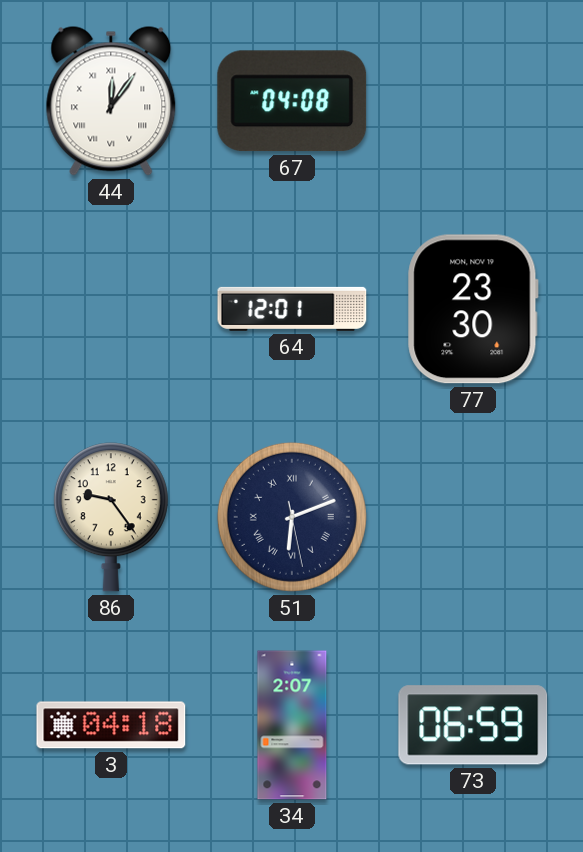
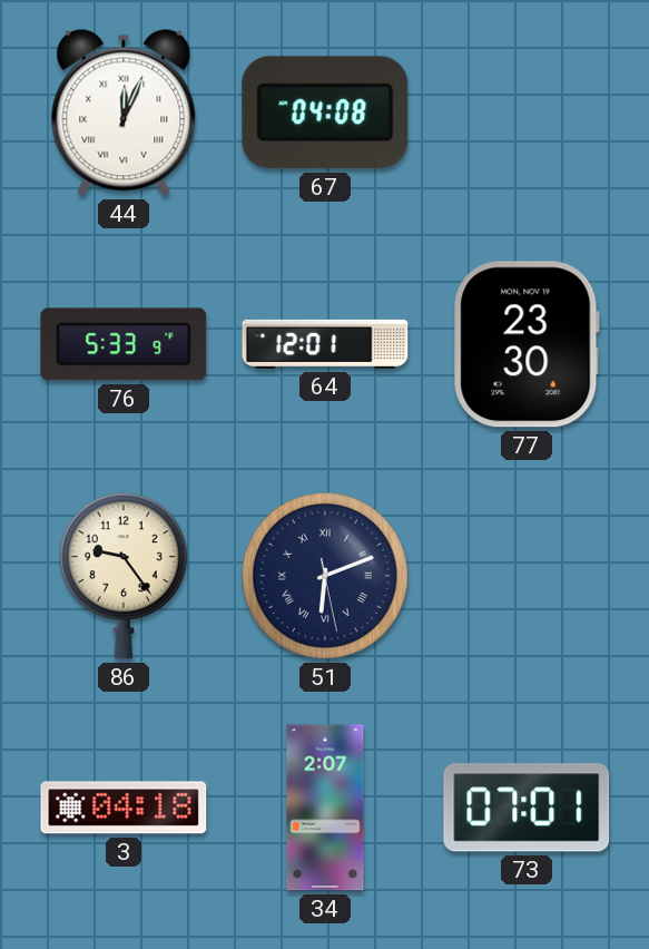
44: 12:06 -> 12:04
76: none -> 5:33
73: 06:59 -> 07:01
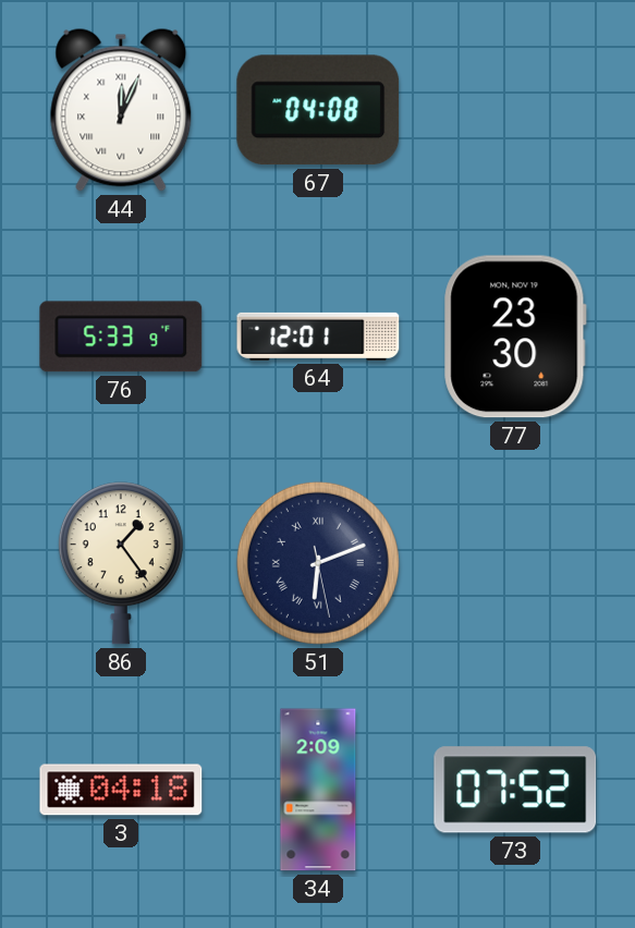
86: 9:24 -> 1:24
34: 2:07 -> 2:09
73: 07:01 -> 07:52
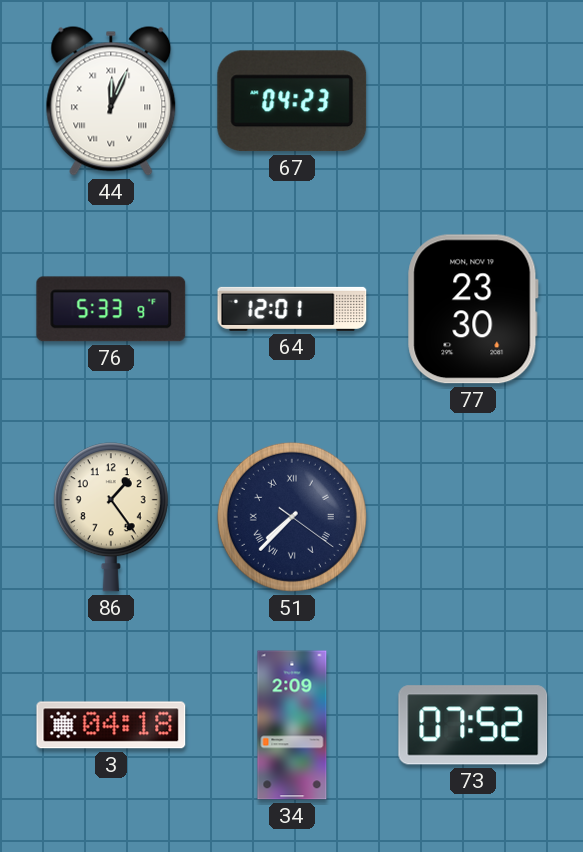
67: 04:08 -> 04:23
51: 6:11 -> 7:37
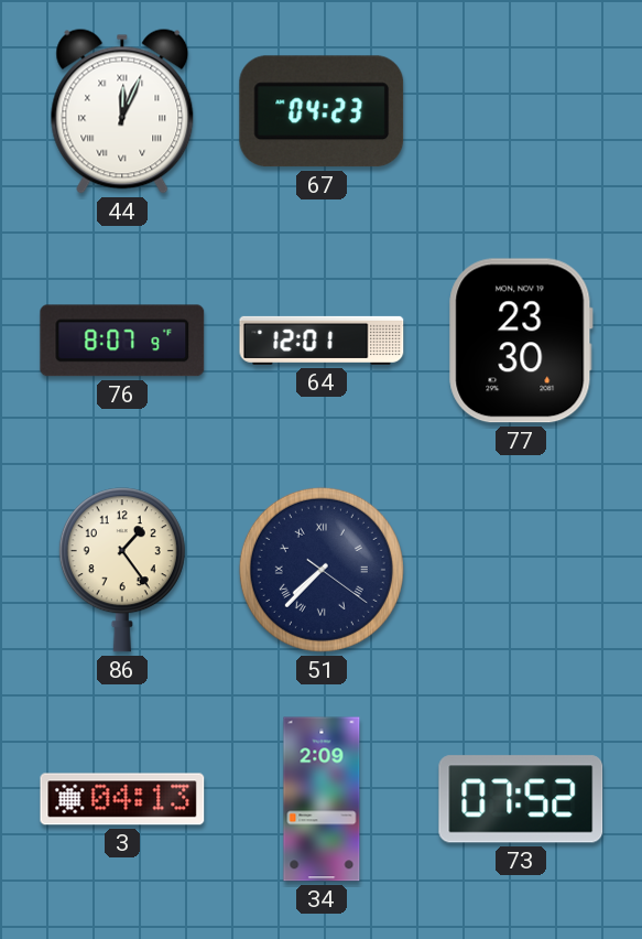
76: 5:33 -> 8:07
3: 04:18 -> 04:13
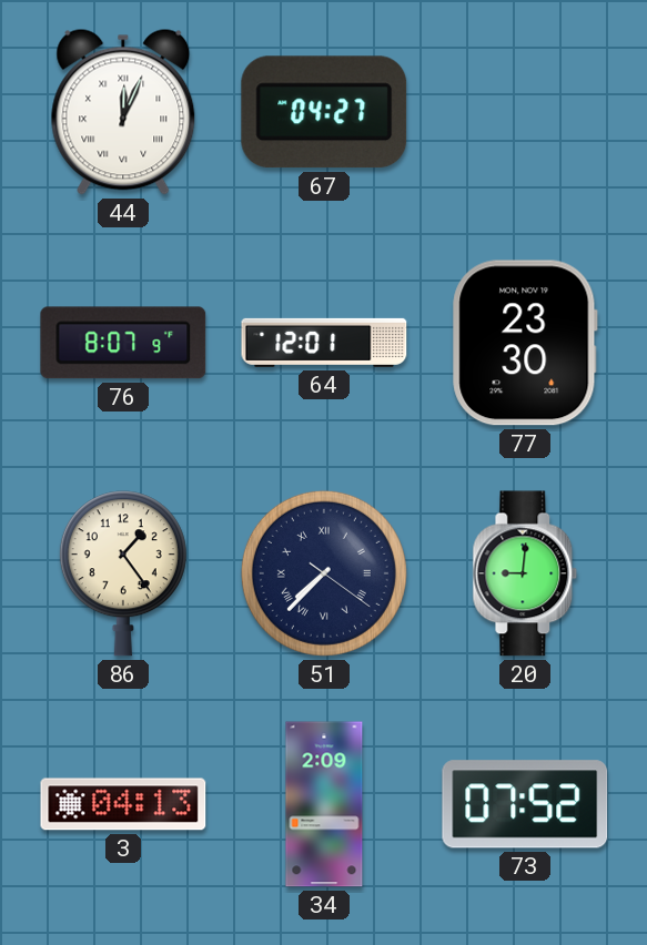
67: 04:23 -> 04:27
20: none -> 9:01
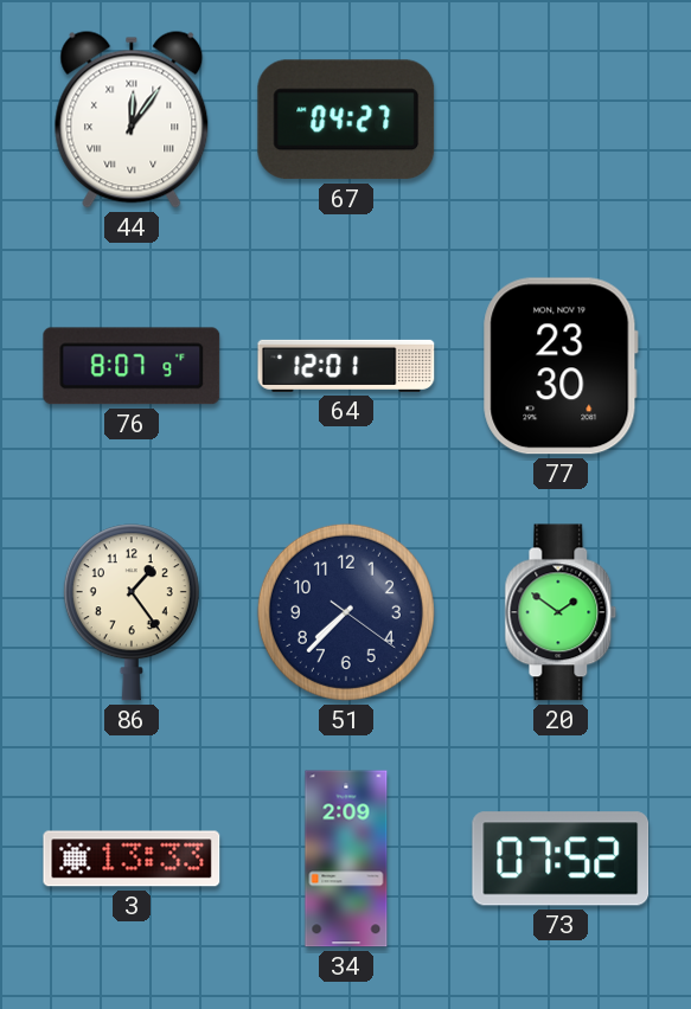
44: 12:04 -> 12:06
51 numerals: Roman -> Arabic
20: 9:01 -> 1:51
3: 04:13 -> 13:33
